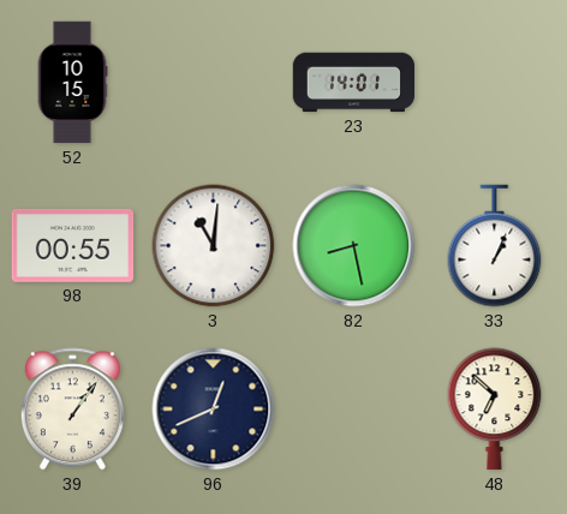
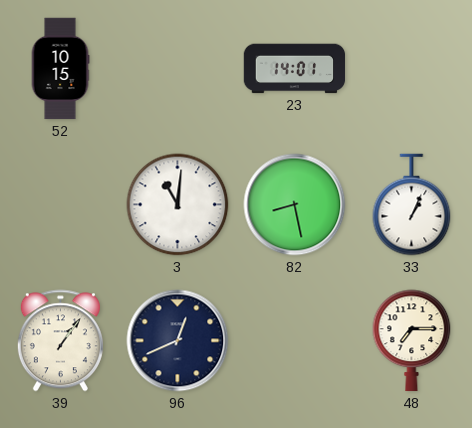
98: 00:55 -> none
48: 6:52 -> 7:15
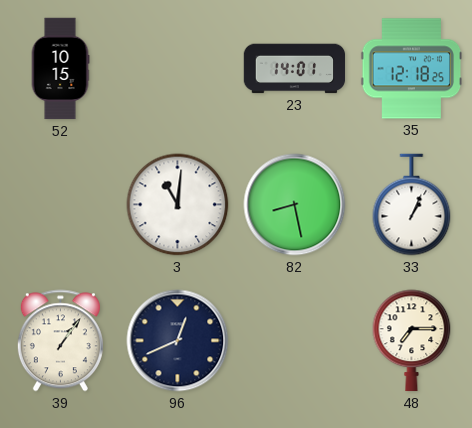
35: none -> 12:18
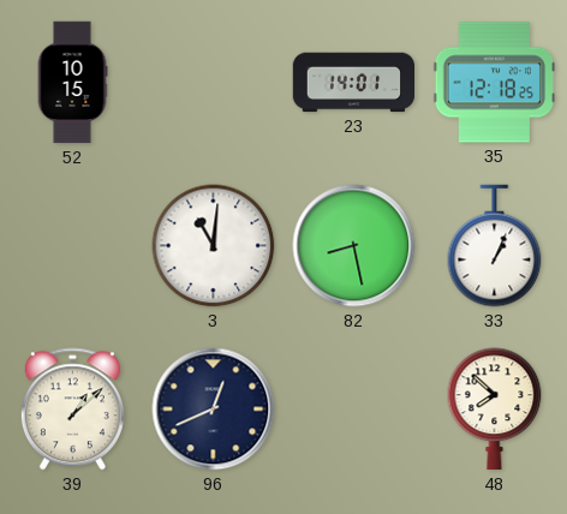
39: 1:06 -> 1:08
48: 7:15 -> 7:52
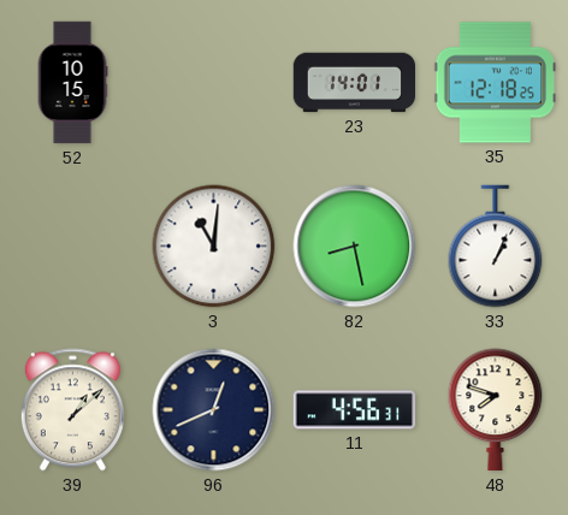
11: none -> 4:56
48: 7:52 -> 7:48
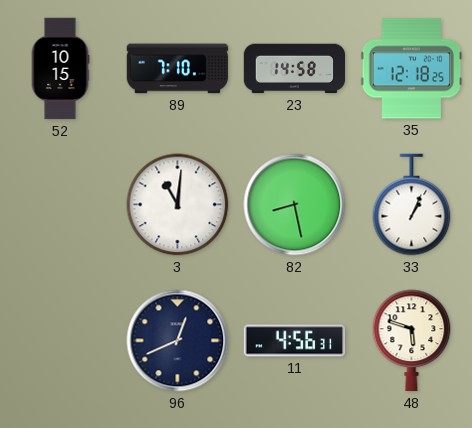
89: none -> 7:10
23: 14:01 -> 14:58
39: 1:08 -> none
48: 7:48 -> 5:48
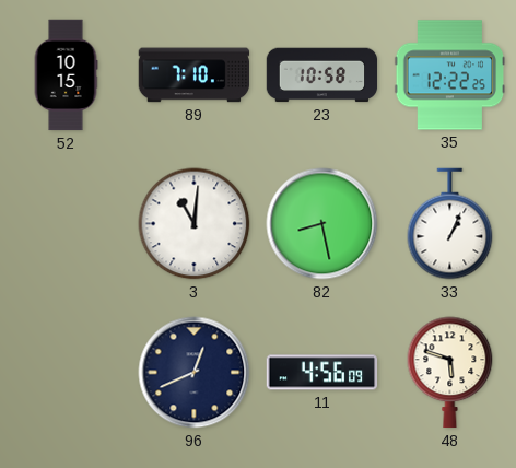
23: 14:58 -> 10:58
35: 12:18 -> 12:22
11: 4:56:31 -> 4:56:09
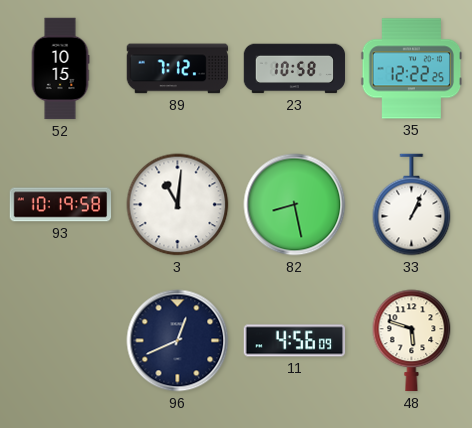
89: 7:10 -> 7:12
93: none -> 10:19
